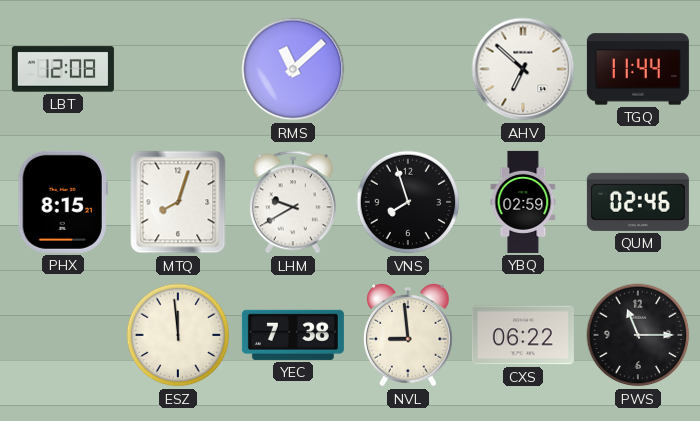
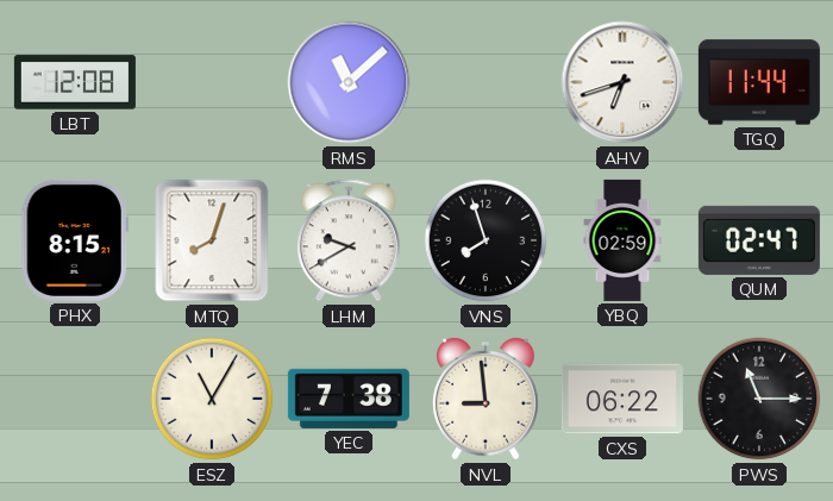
AHV: 6:52 -> 6:42
QUM: 02:46 -> 02:47
ESZ: 11:59 -> 11:05
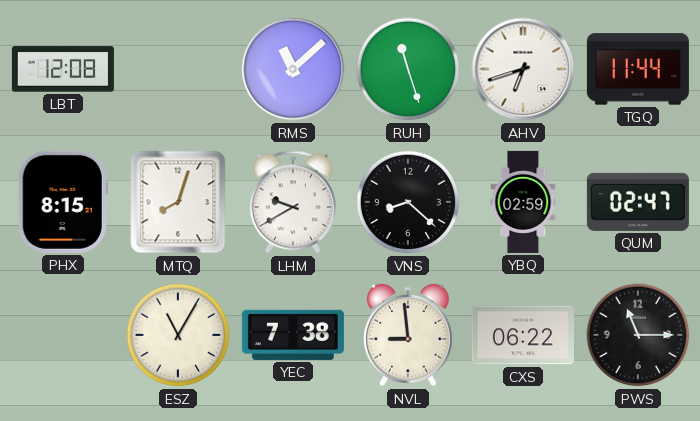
RUH: none -> 11:27
VNS: 7:57 -> 8:22
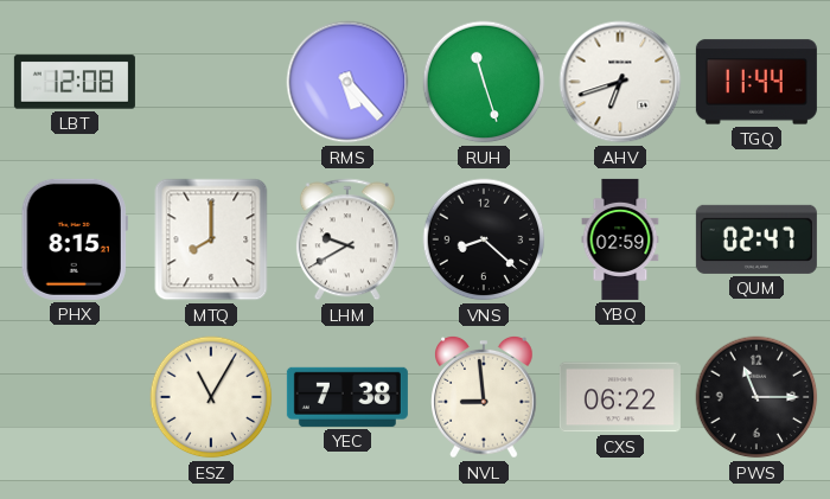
RMS: 11:08 -> 5:23
MTQ: 8:03 -> 8:00
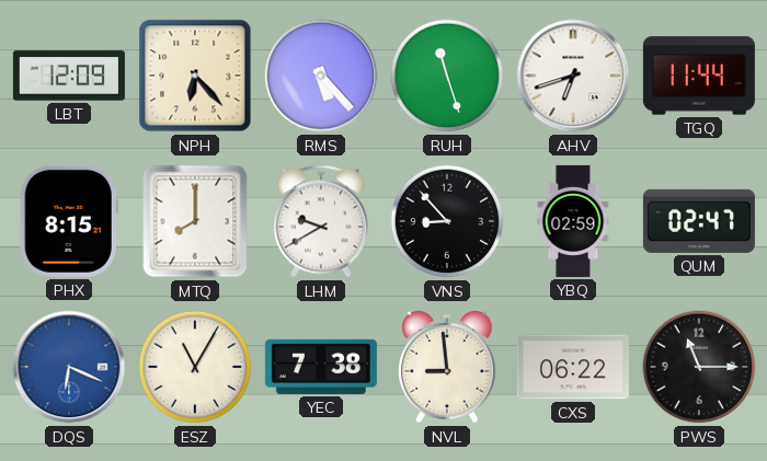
LBT: 12:08 -> 12:09
NPH: none -> 6:23
VNS: 8:22 -> 8:53
DQS: none -> 6:19
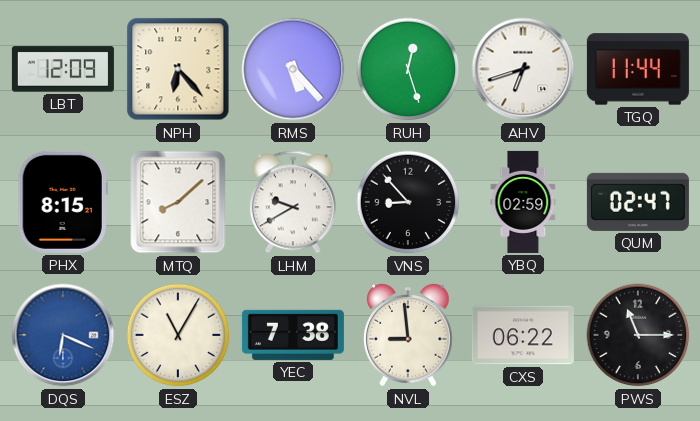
RUH: 11:27 -> 12:27
MTQ: 8:00 -> 8:08
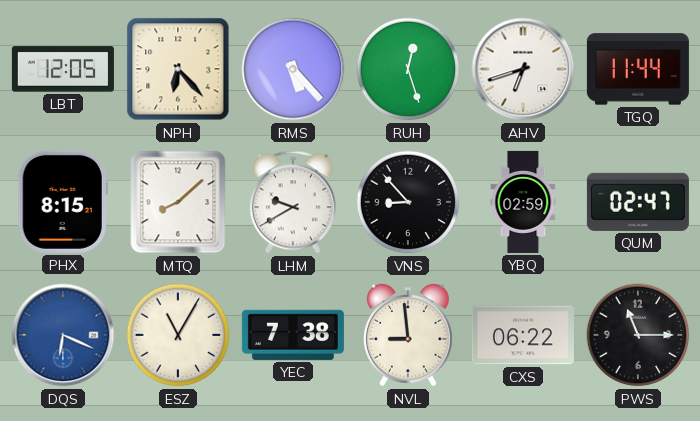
LBT: 12:09 -> 12:05
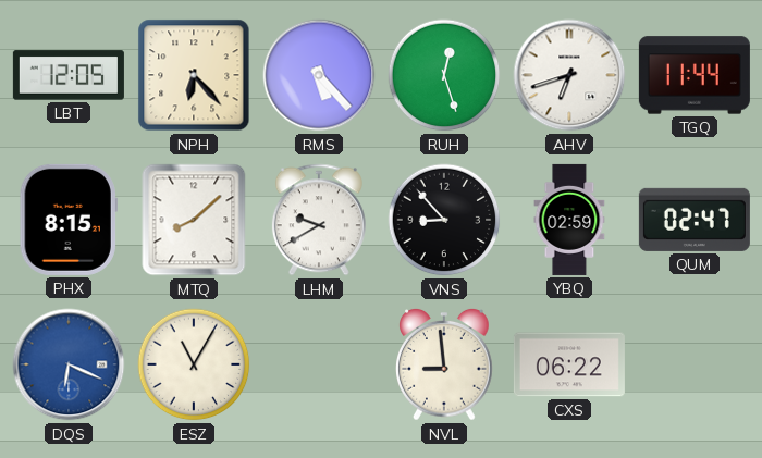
YEC: 7:38 -> none
PWS: 11:15 -> none
